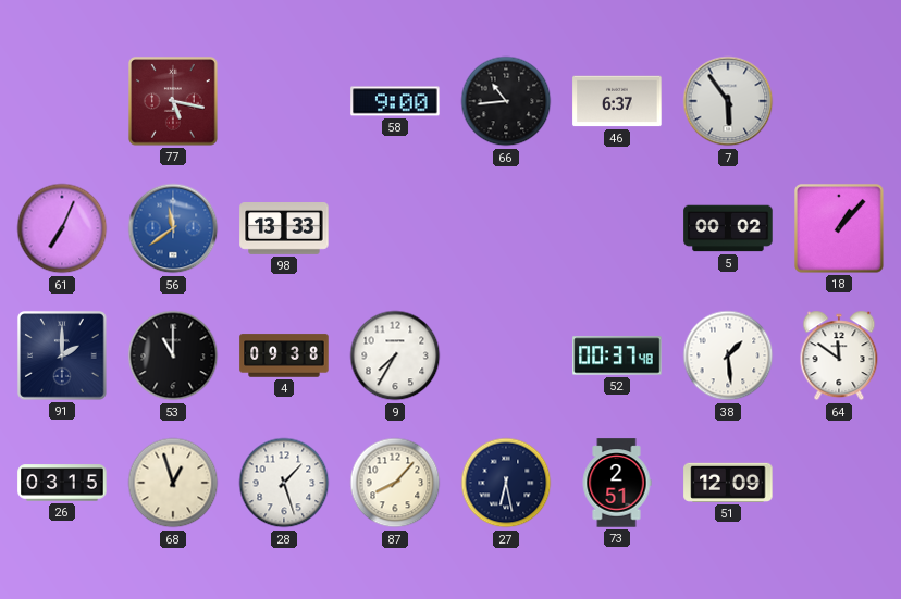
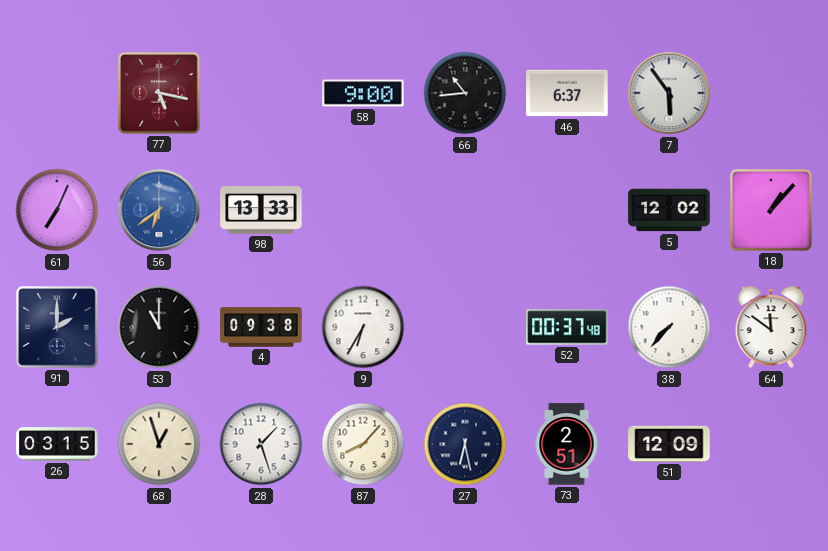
56: 11:39 -> 6:39
5: 00:02 -> 12:02
9: 7:35 -> 6:35
38: 1:29 -> 7:37
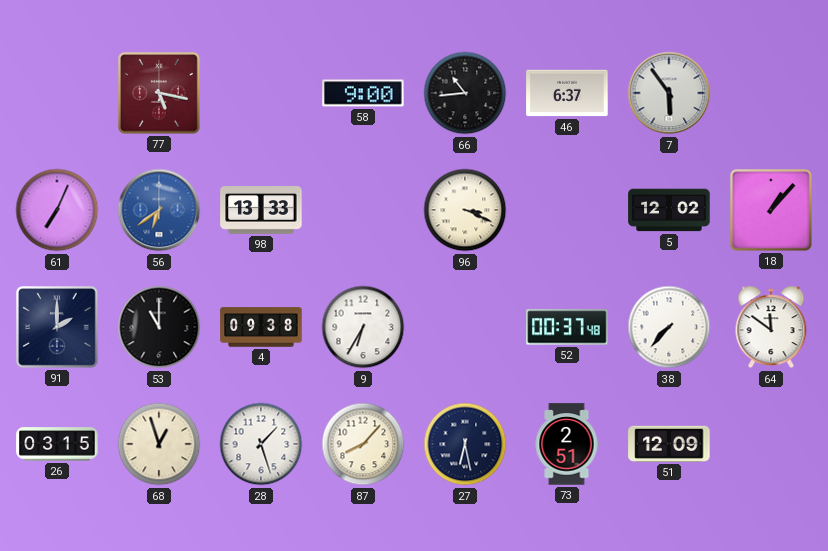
96: none -> 3:19
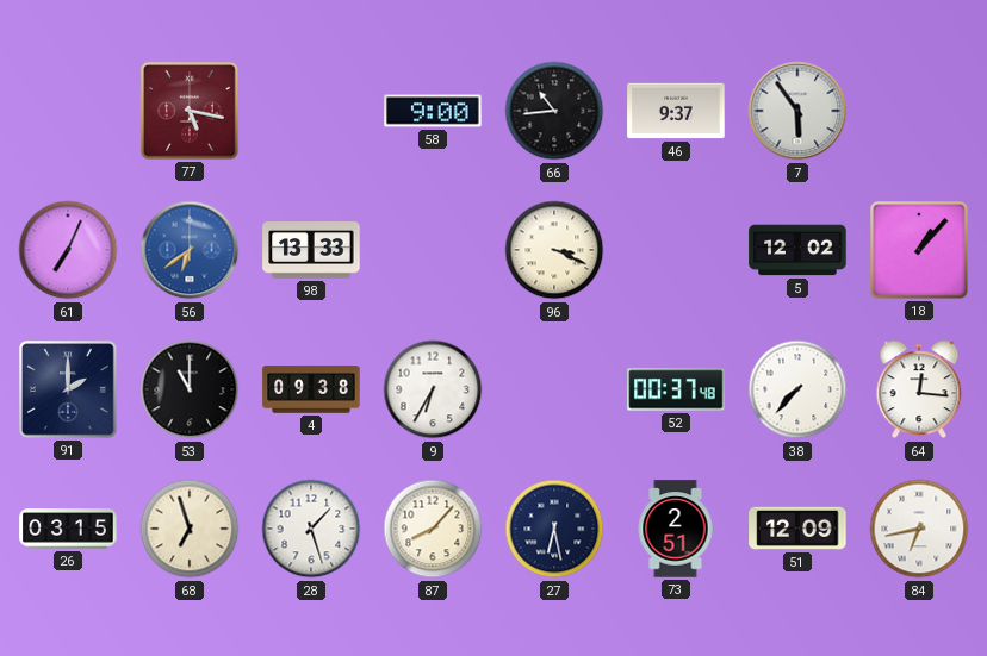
46: 6:37 -> 9:37
64: 11:51 -> 12:16
68: 12:57 -> 6:57
84: none -> 6:43
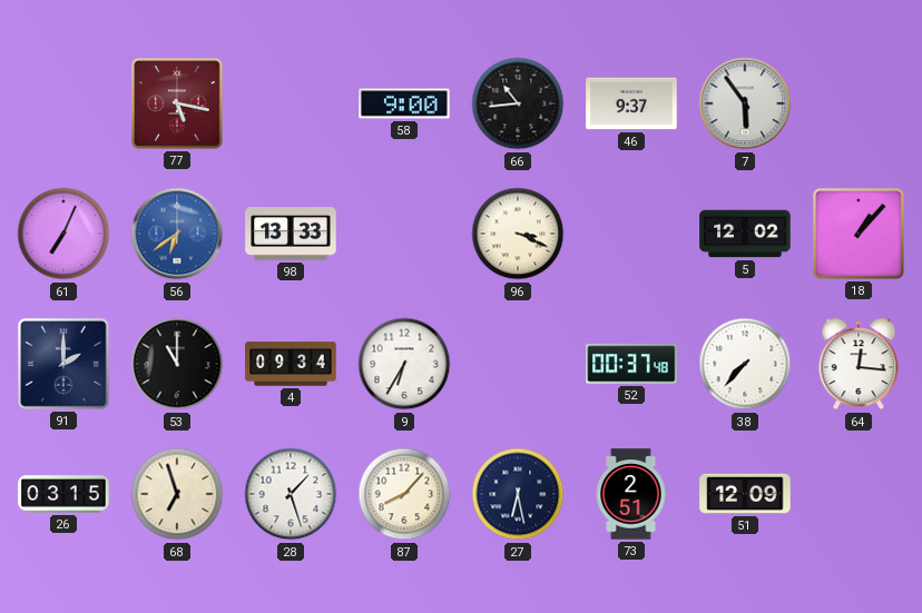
4: 09:38 -> 09:34
84: 6:43 -> none
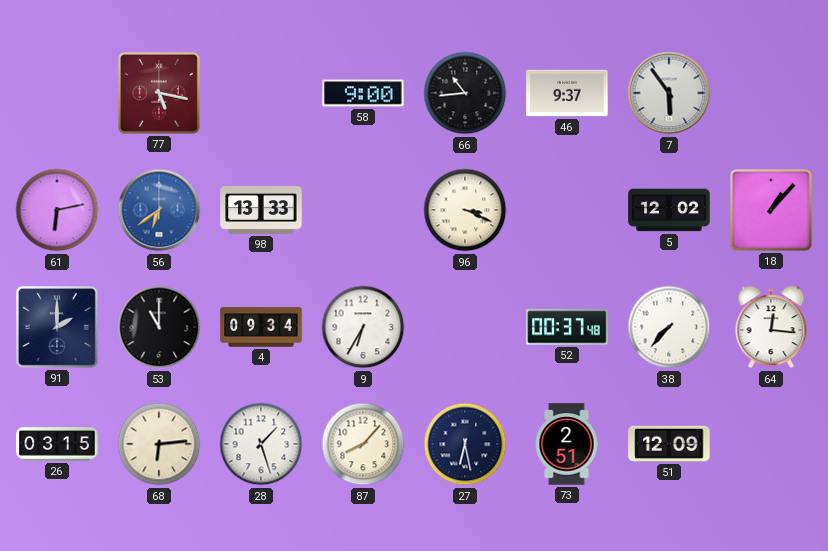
61: 7:04 -> 6:13
68: 6:57 -> 6:14
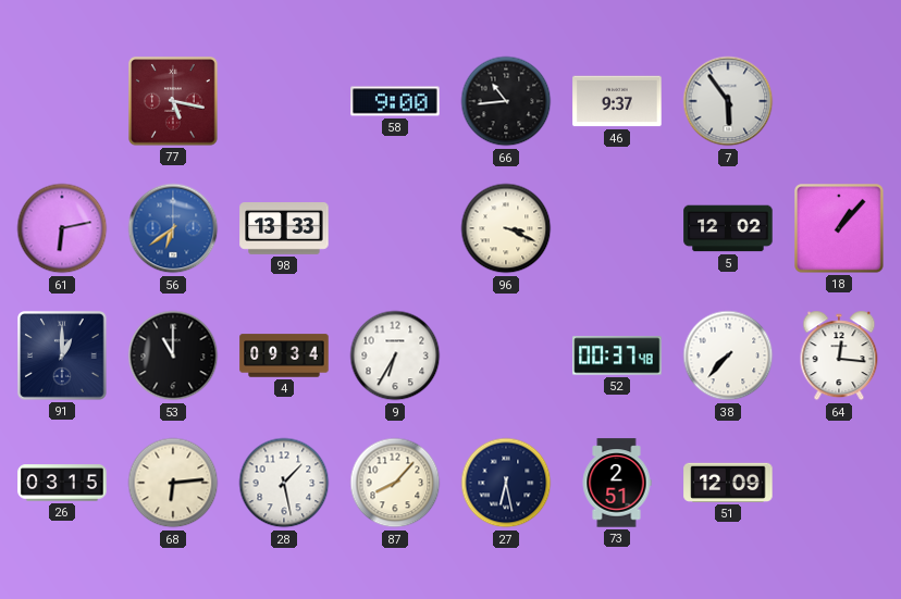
91: 2:00 -> 1:00
28: 1:27 -> 1:28
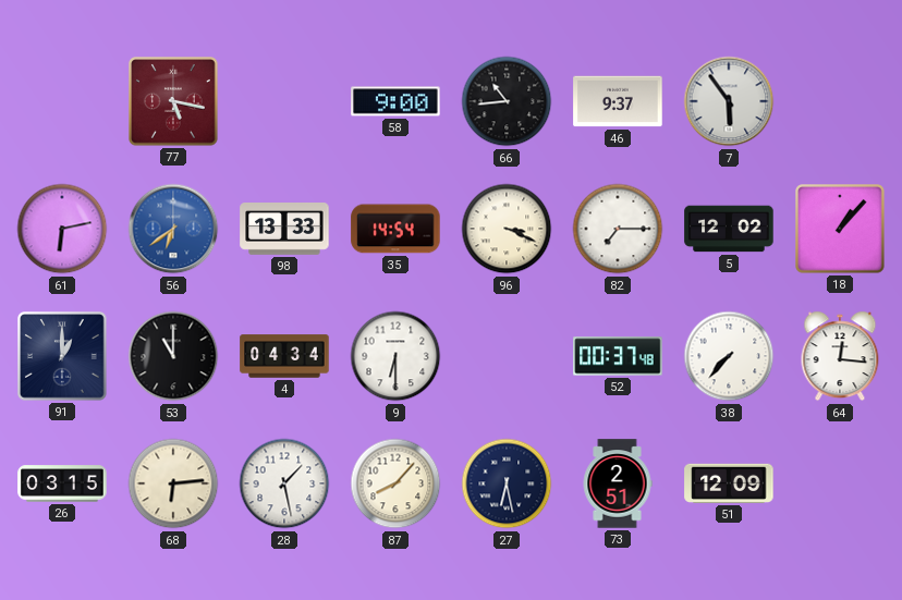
35: none -> 14:54
82: none -> 7:15
4: 09:34 -> 04:34
9: 6:35 -> 6:30
